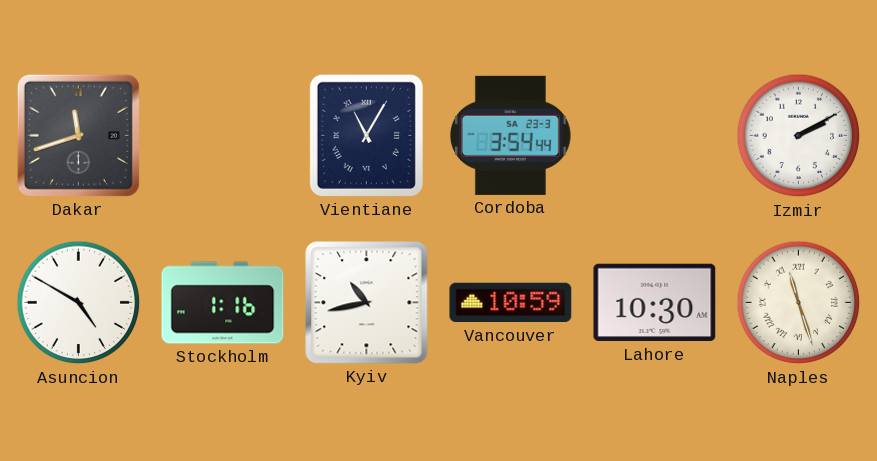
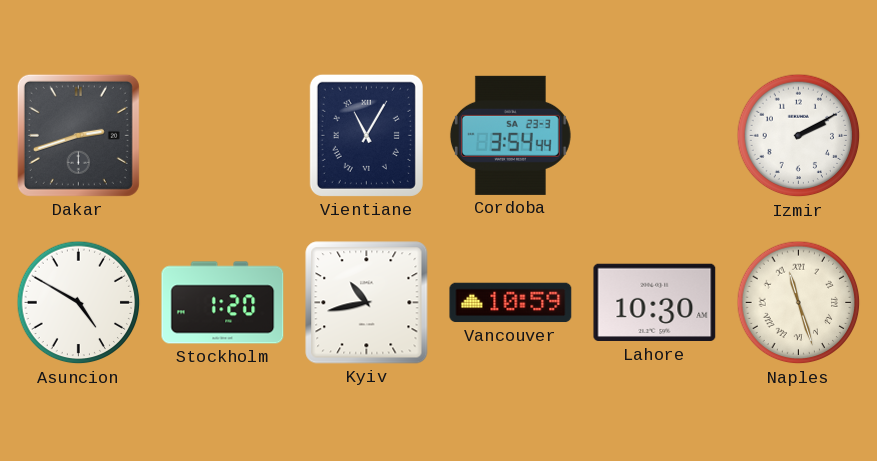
Dakar: 11:42 -> 2:42
Stockholm: 1:16 -> 1:20
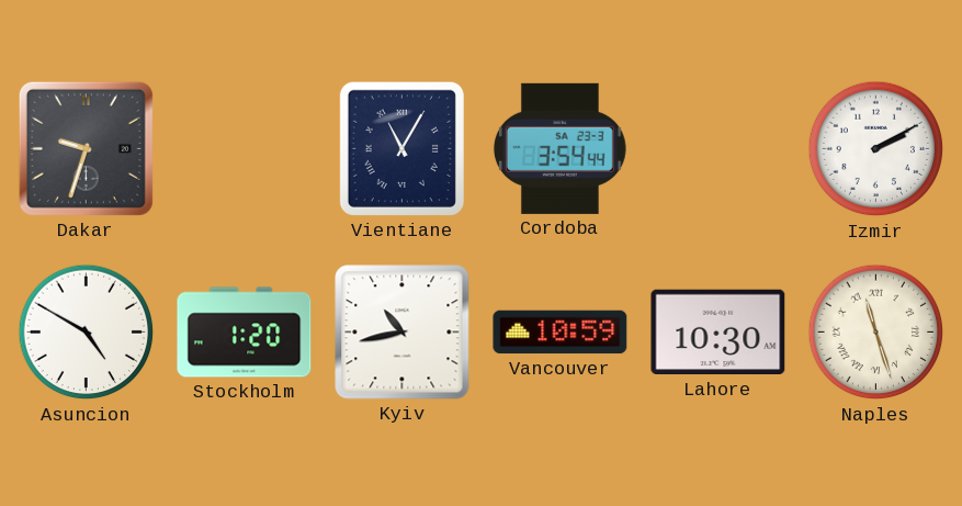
Dakar: 2:42 -> 9:33
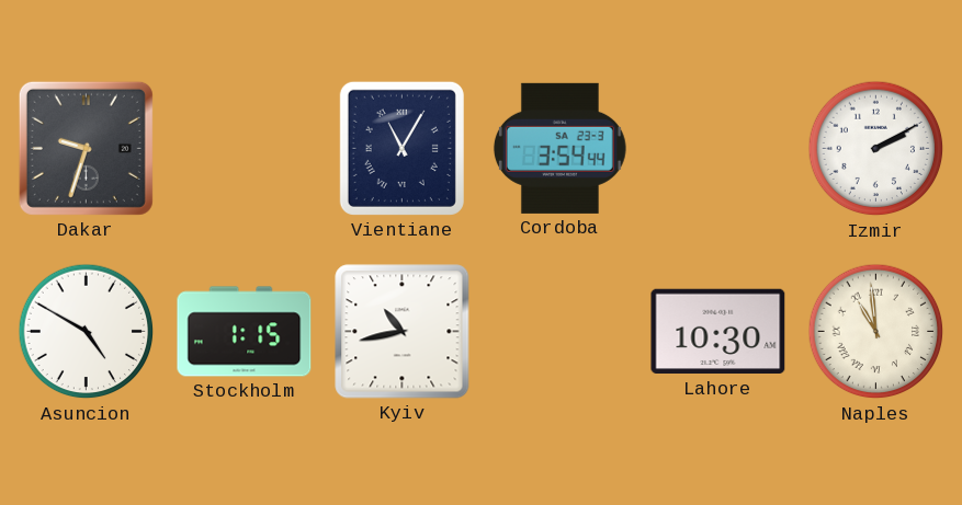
Stockholm: 1:20 -> 1:15
Vancouver: 10:59 -> none
Naples: 11:27 -> 10:59
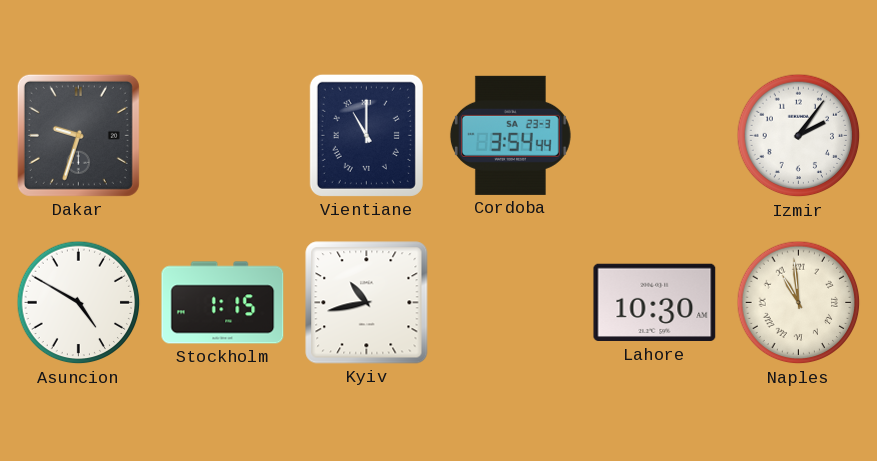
Vientiane: 11:05 -> 11:00
Izmir: 2:10 -> 2:06
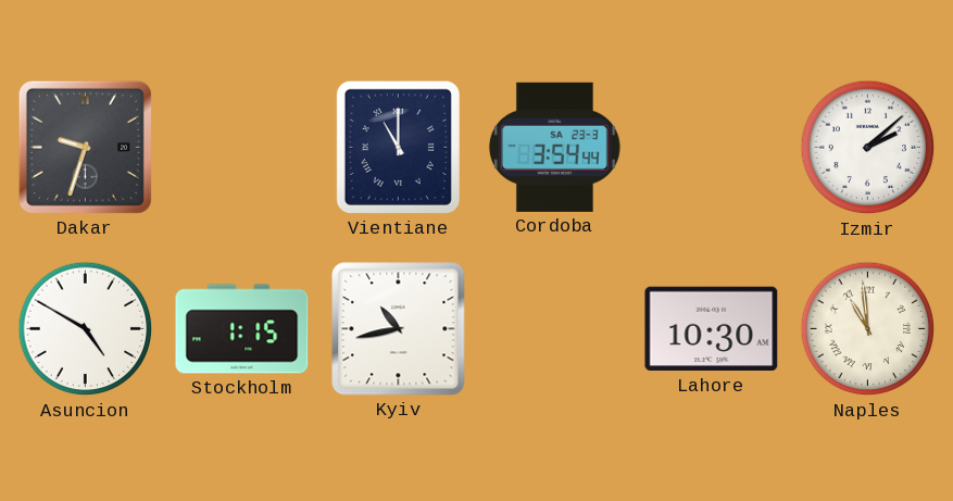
Izmir: 2:06 -> 2:08
